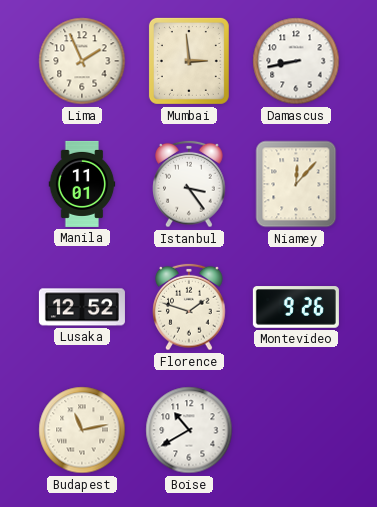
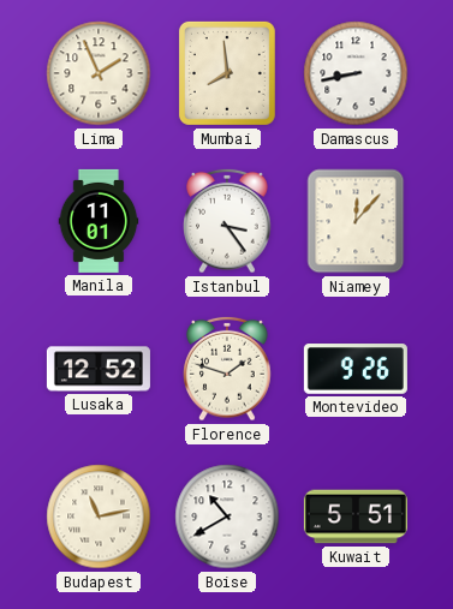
Mumbai: 2:59 -> 7:59
Kuwait: none -> 5:51
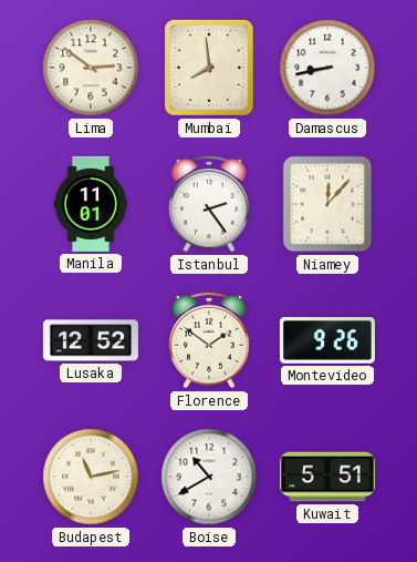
Lima: 1:56 -> 2:51
Istanbul: 3:24 -> 2:24
Florence: 1:48 -> 1:51
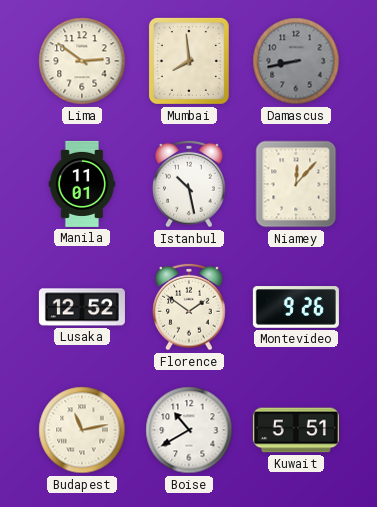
Damascus dial: white -> grey
Istanbul: 2:24 -> 10:28
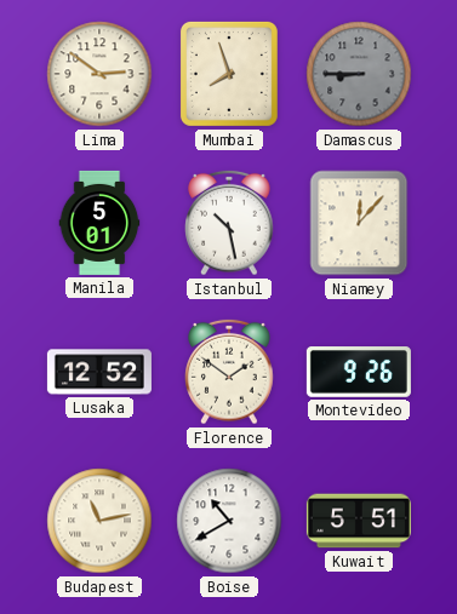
Mumbai: 7:59 -> 7:57
Damascus: 8:43 -> 8:45
Manila: 11:01 -> 5:01
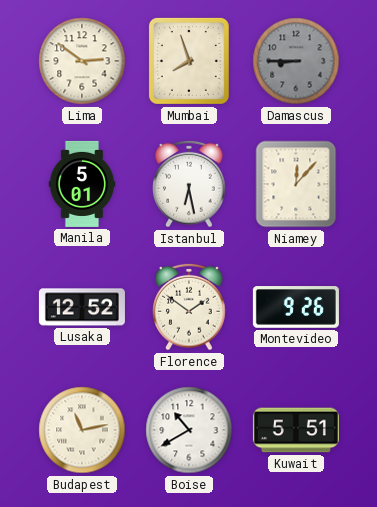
Istanbul: 10:28 -> 6:28
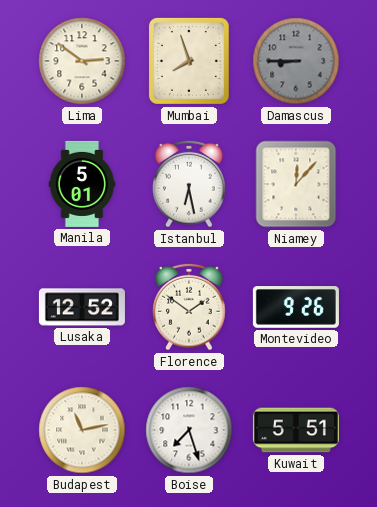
Boise: 10:40 -> 7:27
